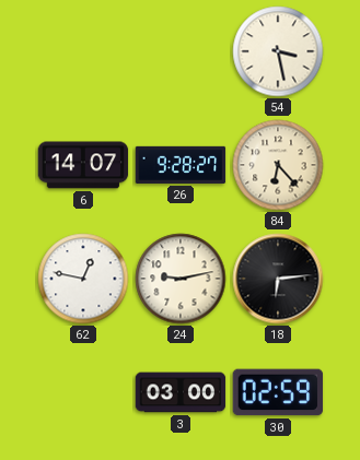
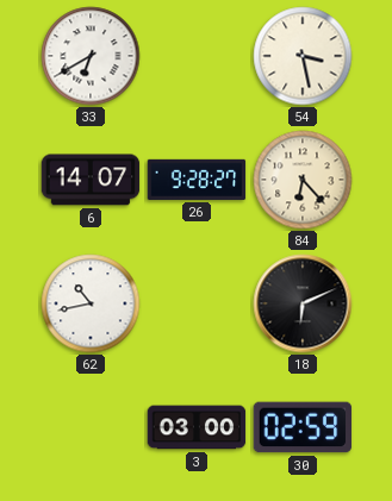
33: none -> 6:40
62: 12:47 -> 10:43
24: 9:13 -> none
18: 6:14 -> 6:11
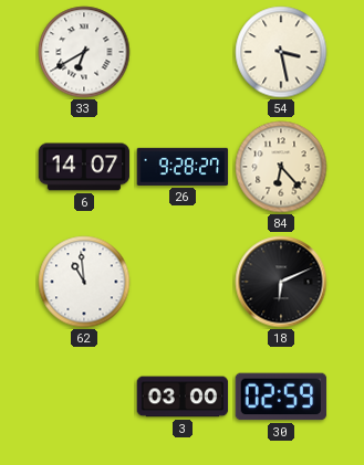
62: 10:43 -> 10:59
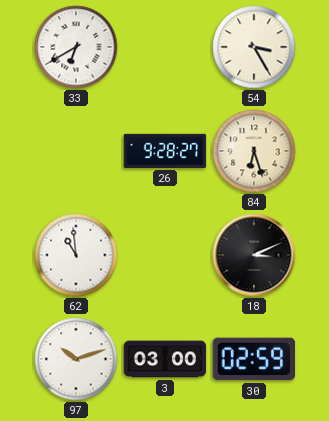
54: 3:28 -> 3:25
6: 14:07 -> none
84: 6:23 -> 6:27
18: 6:11 -> 3:11
97: none -> 10:12
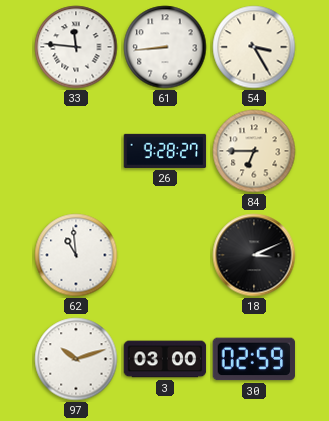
33: 6:40 -> 11:46
61: none -> 8:44
84: 6:27 -> 6:45
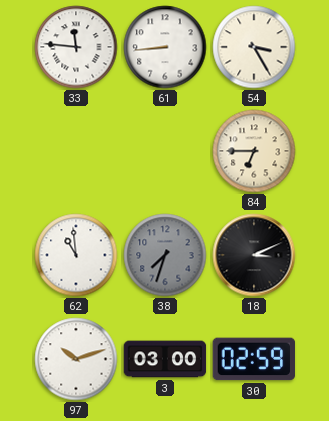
26: 9:28 -> none
38: none -> 7:33
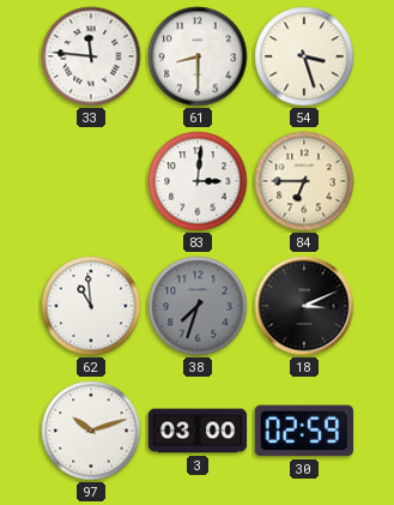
61: 8:44 -> 8:30
54: 3:25 -> 3:27
83: none -> 3:01
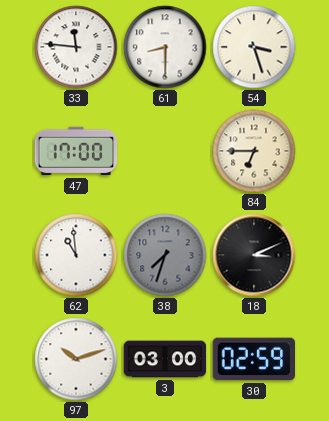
47: none -> 17:00
83: 3:01 -> none
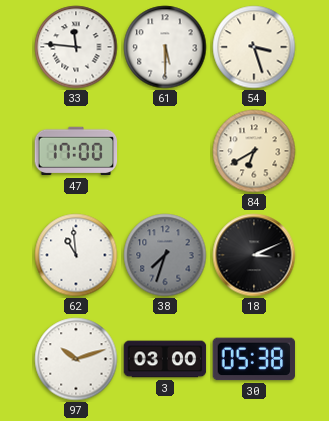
61: 8:30 -> 5:30
84: 6:45 -> 6:40
30: 02:59 -> 05:38
